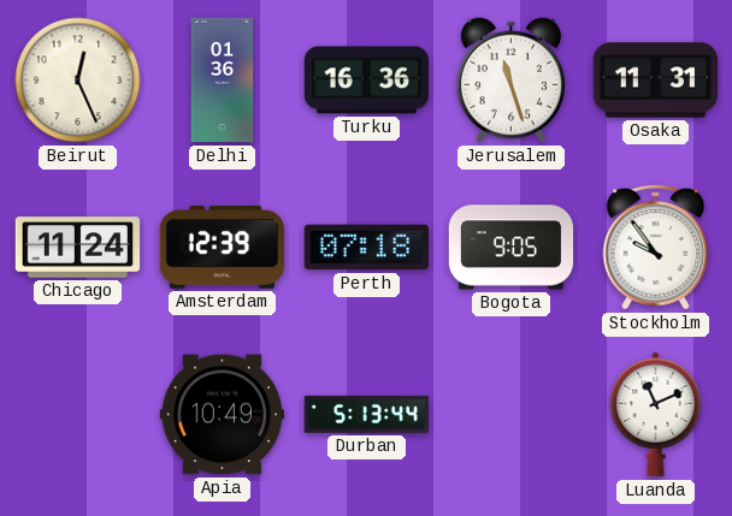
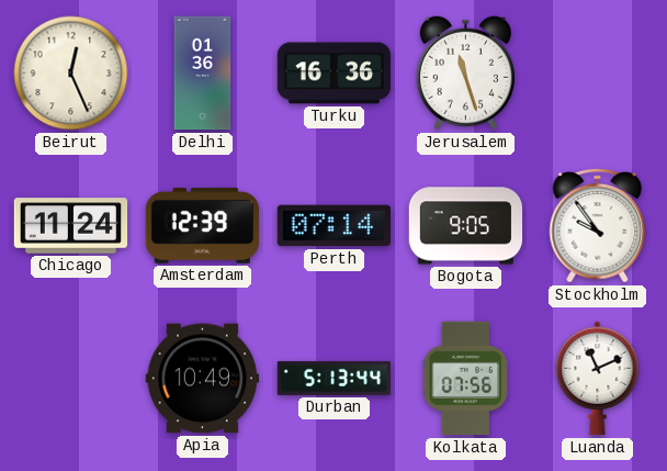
Osaka: 11:31 -> none
Perth: 07:18 -> 07:14
Kolkata: none -> 07:56
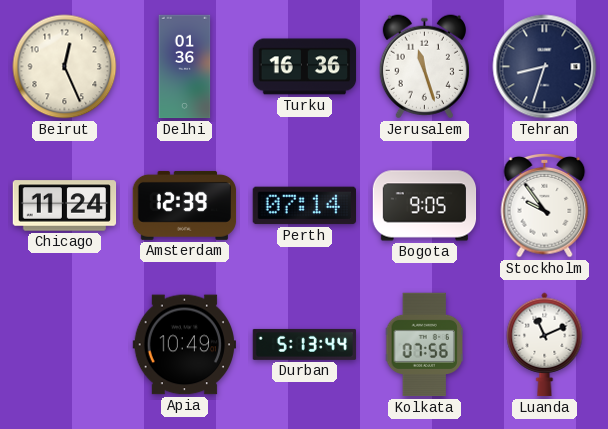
Tehran: none -> 8:33
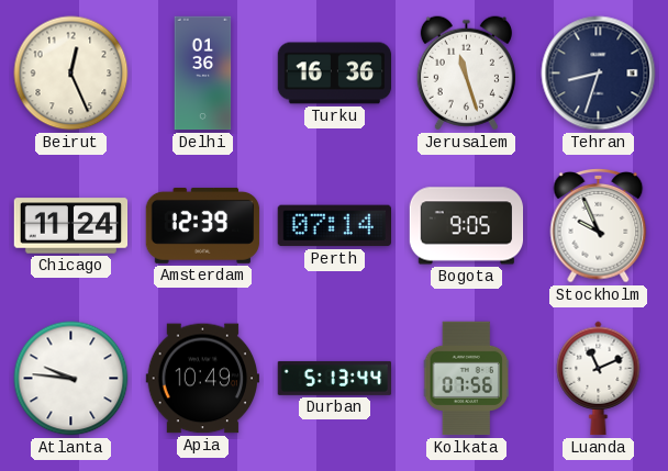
Stockholm: 9:54 -> 9:56
Atlanta: none -> 9:46
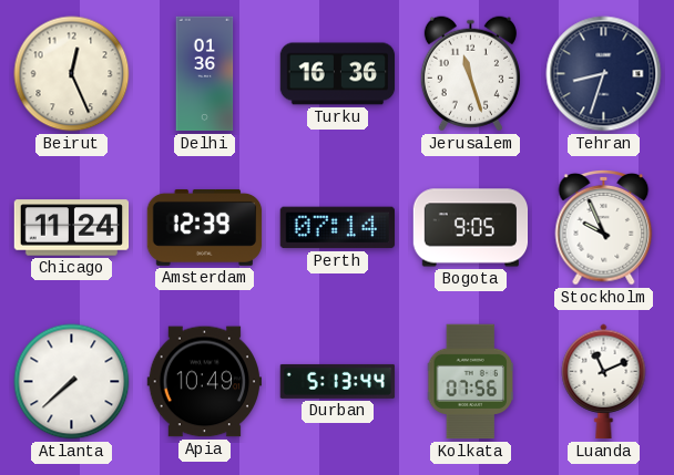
Atlanta: 9:46 -> 7:38
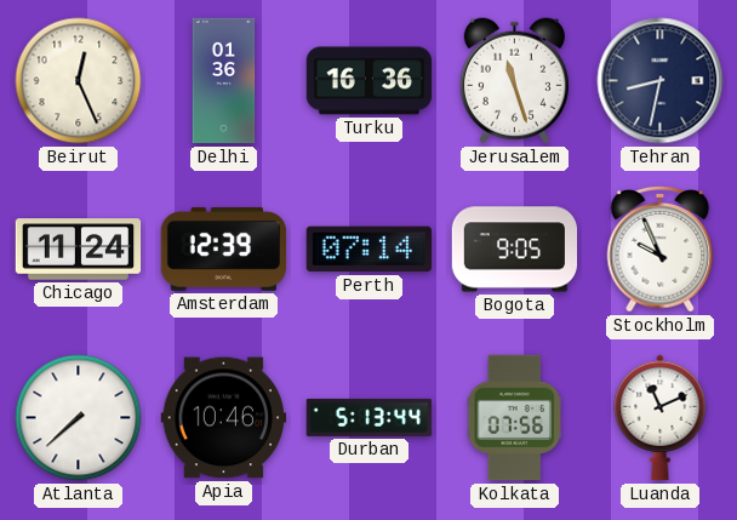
Tehran: 8:33 -> 8:32
Apia: 10:49 -> 10:46
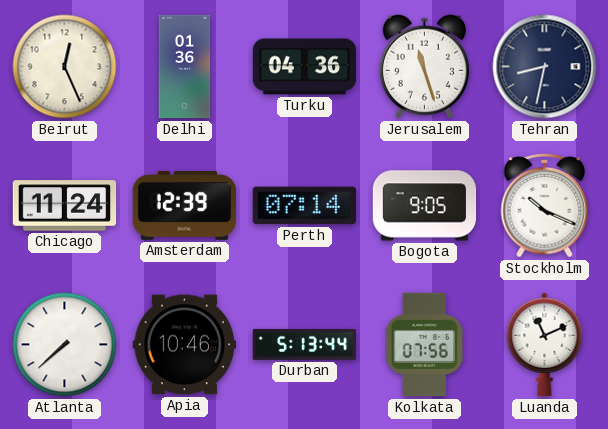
Turku: 16:36 -> 04:36
Stockholm: 9:56 -> 10:19
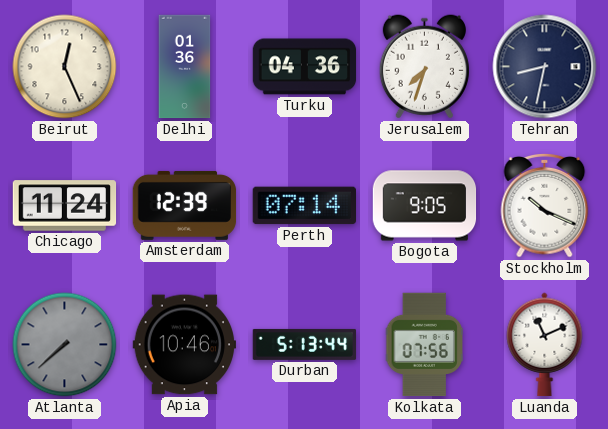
Jerusalem: 11:27 -> 7:33
Atlanta dial: white -> grey
